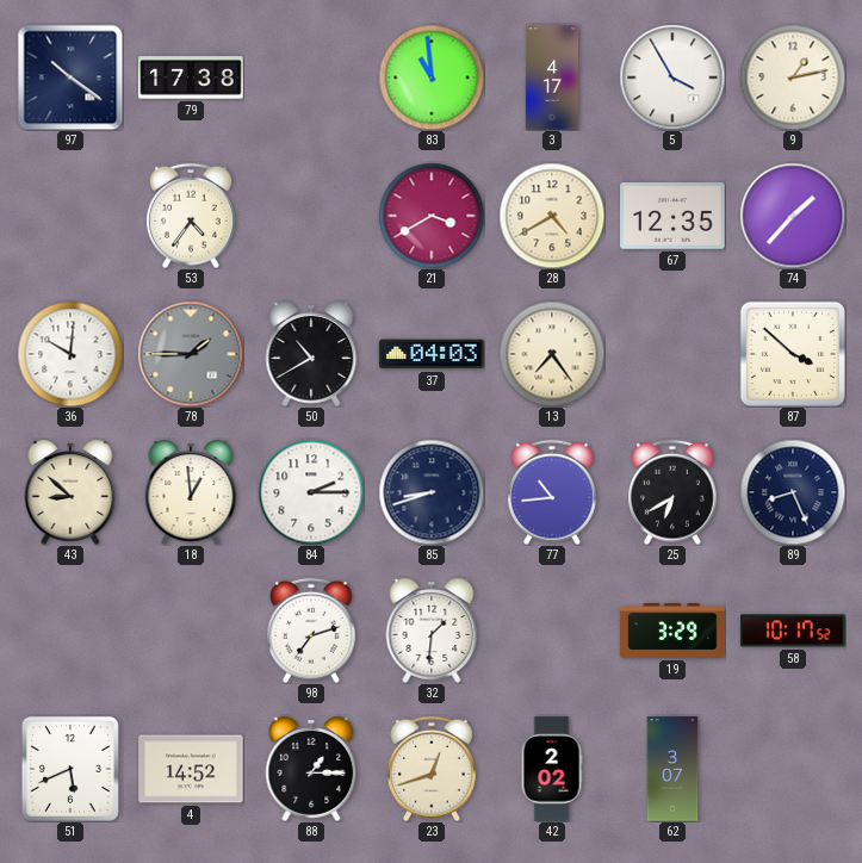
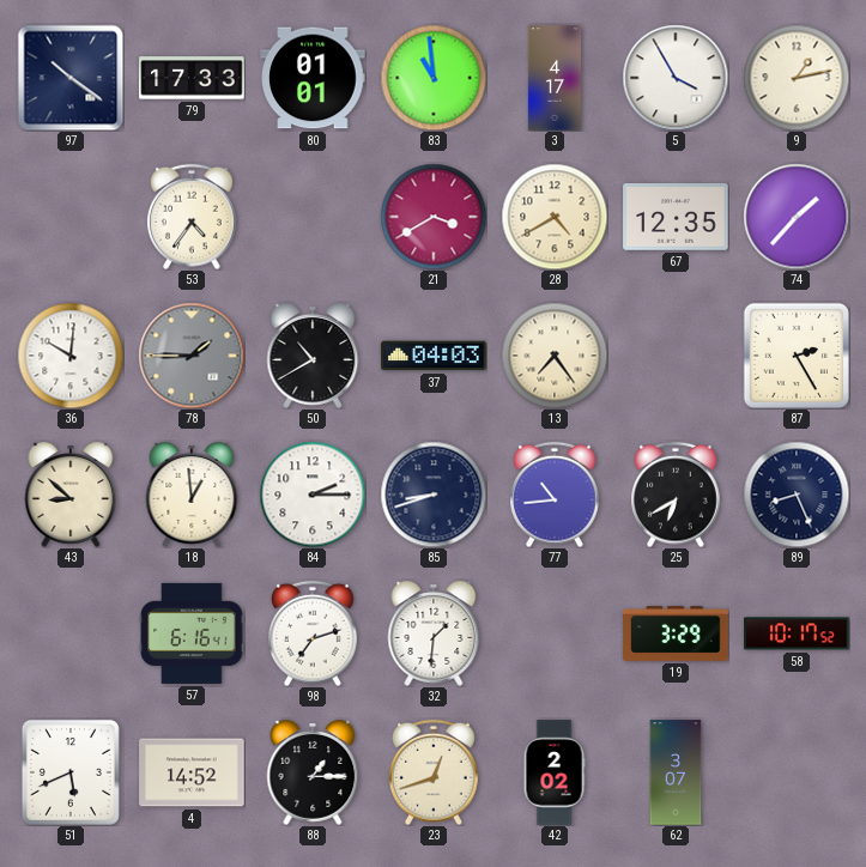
79: 17:38 -> 17:33
80: none -> 01:01
87: 3:52 -> 2:25
57: none -> 6:16
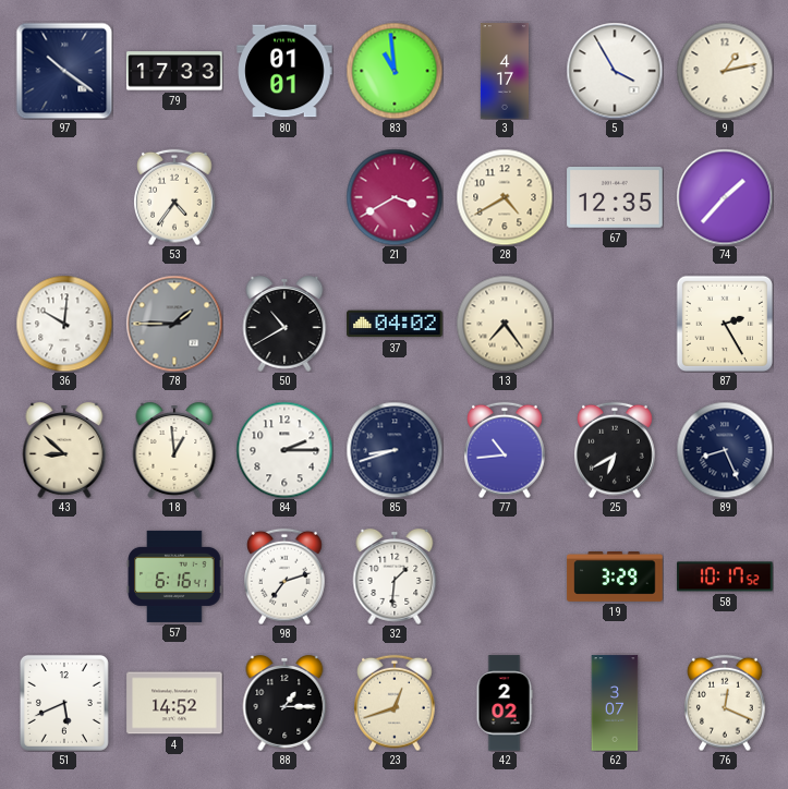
37: 04:03 -> 04:02
76: none -> 12:19
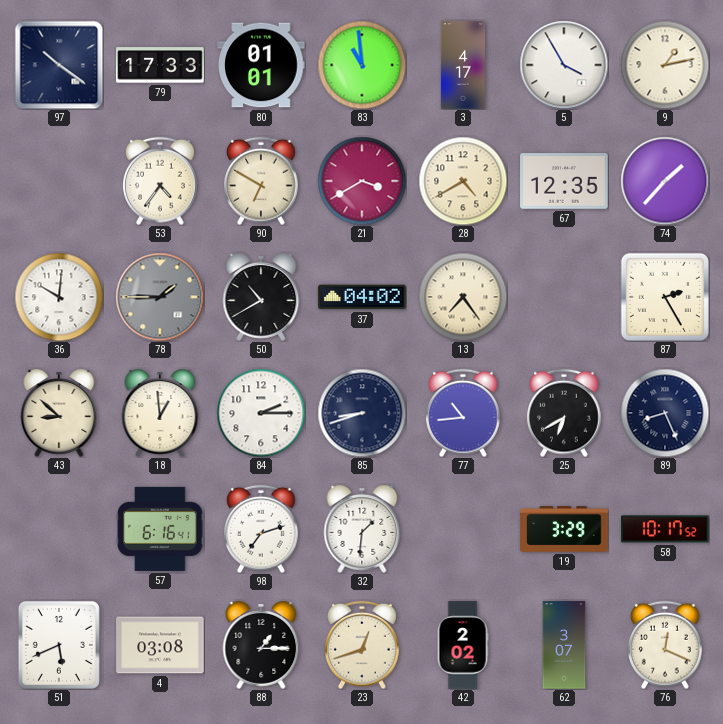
90: none -> 6:50
4: 14:52 -> 03:08
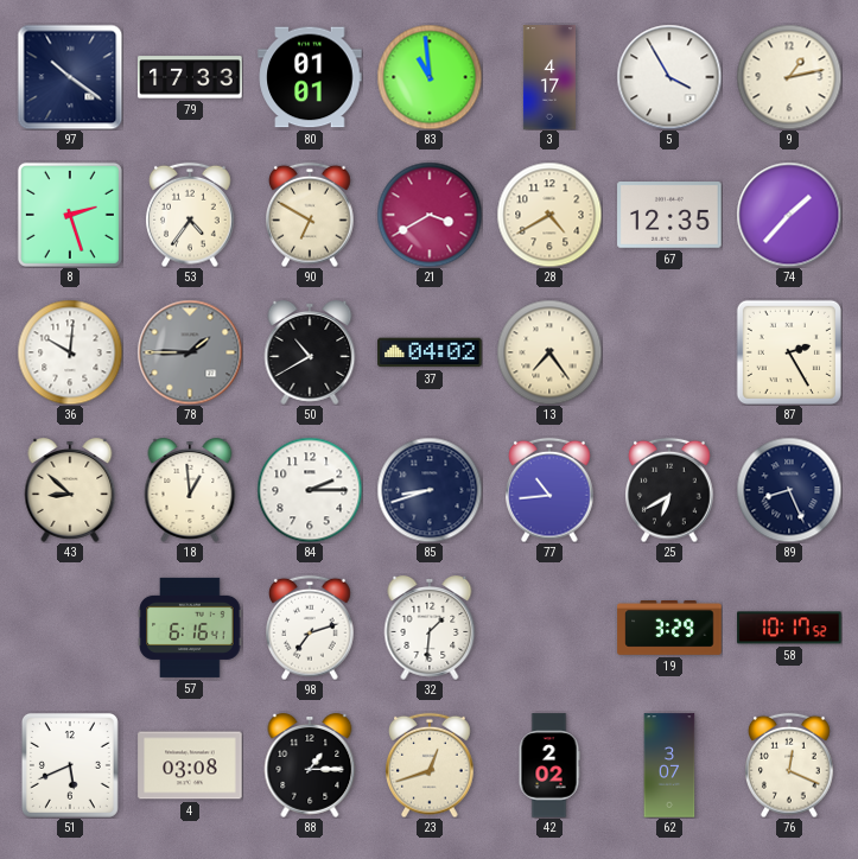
8: none -> 2:27
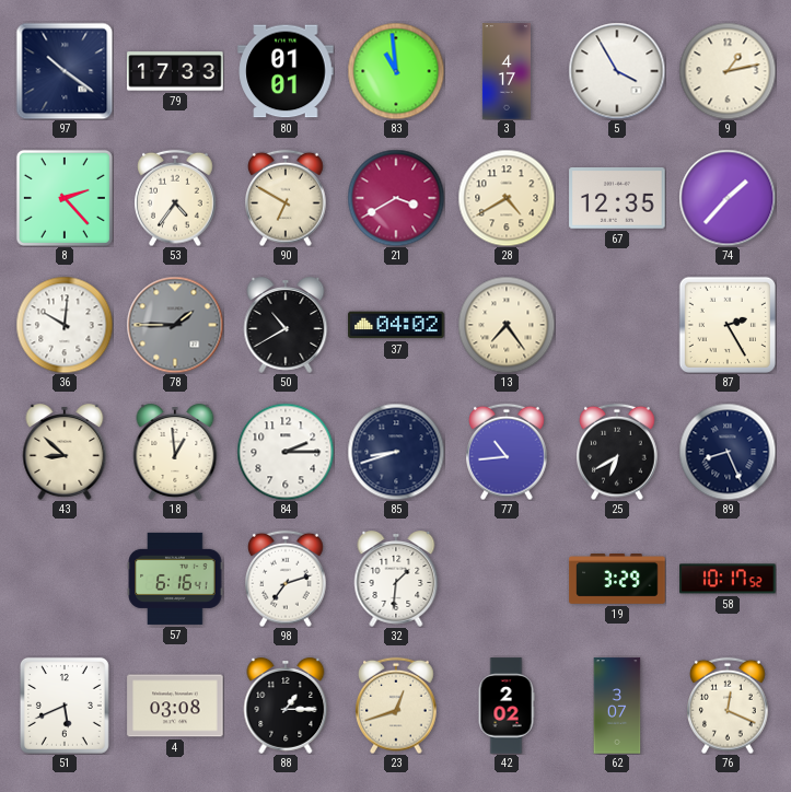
8: 2:27 -> 2:23
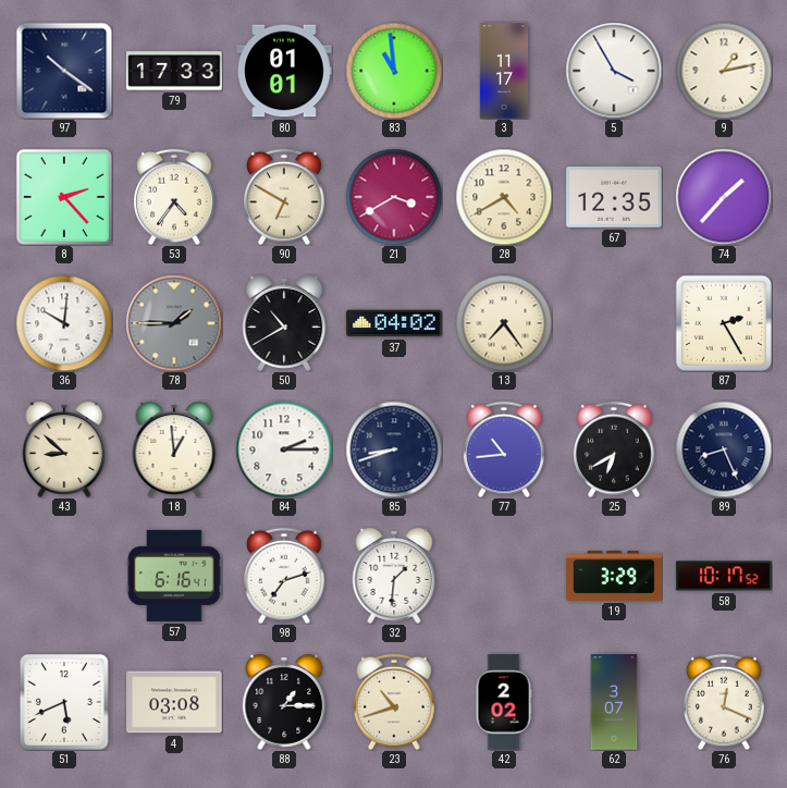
3: 4:17 -> 11:17
23: 12:42 -> 10:42
